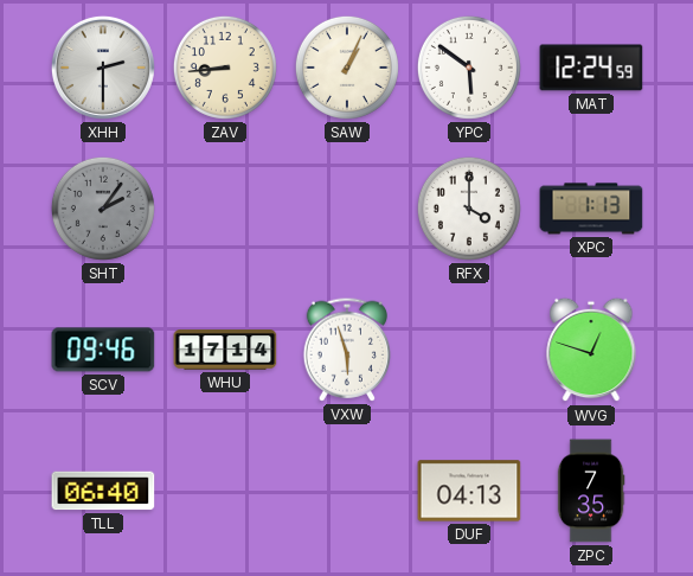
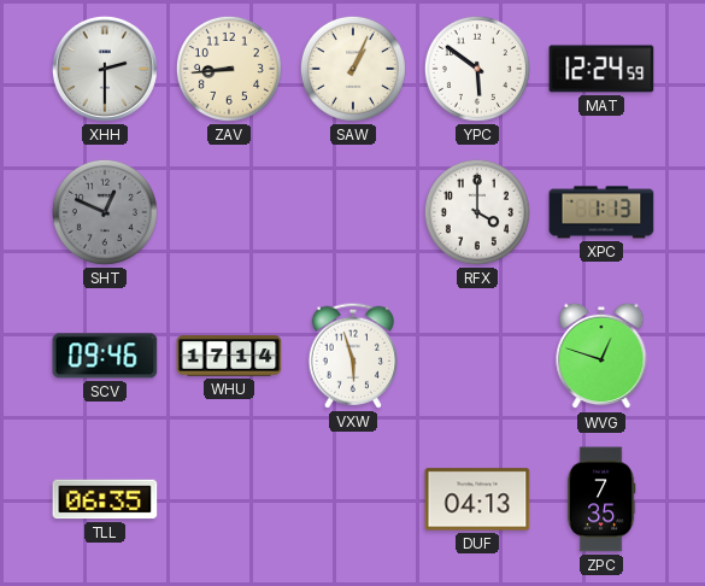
SHT: 2:06 -> 12:49
TLL: 06:40 -> 06:35
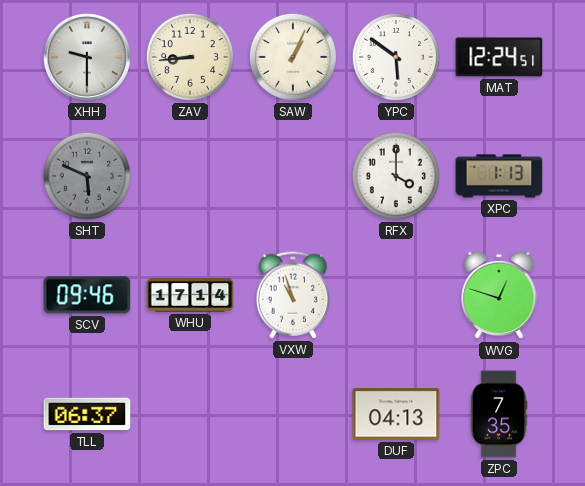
XHH: 2:30 -> 9:30
MAT: 12:24:59 -> 12:24:51
SHT: 12:49 -> 5:49
VXW: 5:57 -> 10:57
TLL: 06:35 -> 06:37
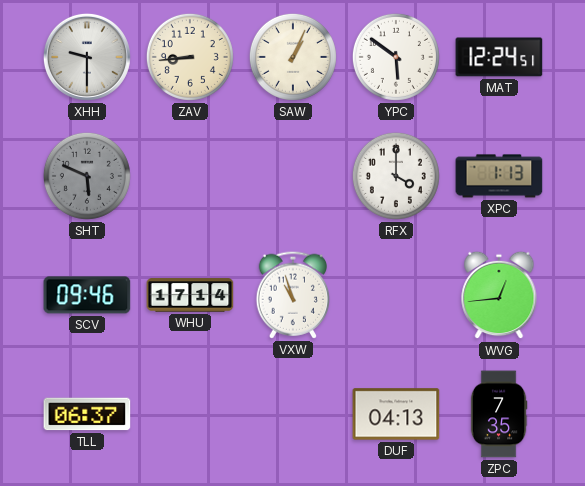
WVG: 12:48 -> 12:44
